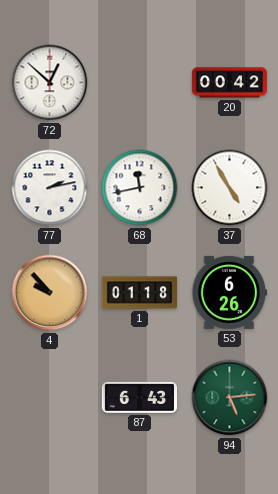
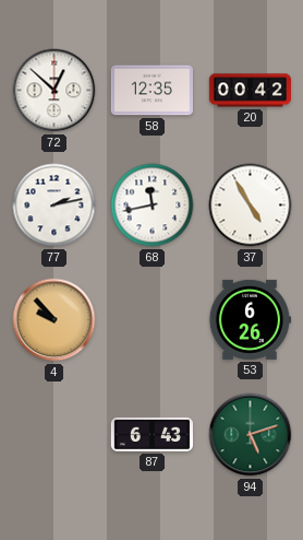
58: none -> 12:35
1: 01:18 -> none
94: 5:14 -> 5:12
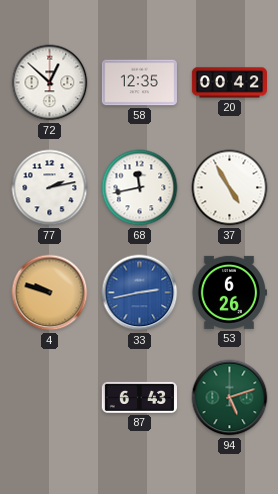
4: 9:53 -> 9:48
33: none -> 2:43
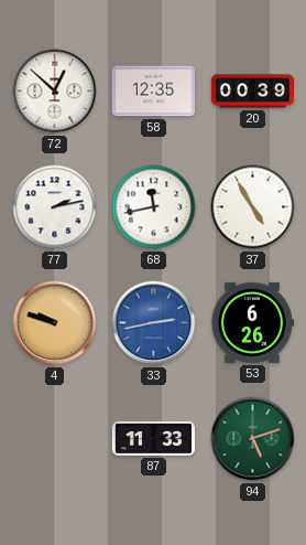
20: 00:42 -> 00:39
87: 6:43 -> 11:33
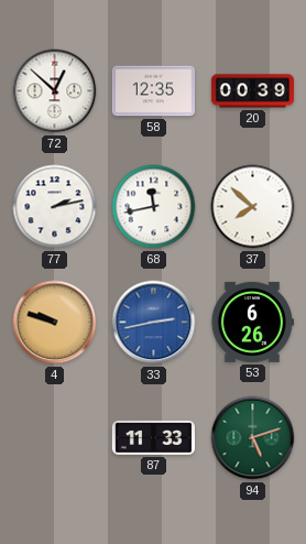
37: 4:55 -> 7:52
